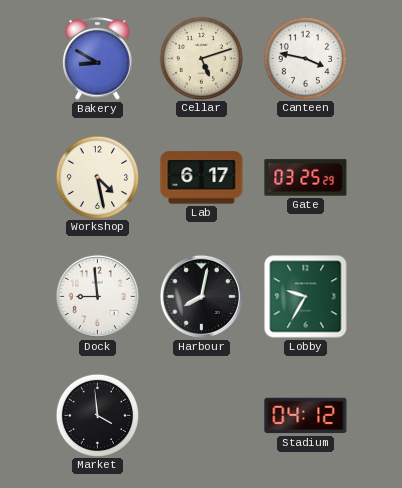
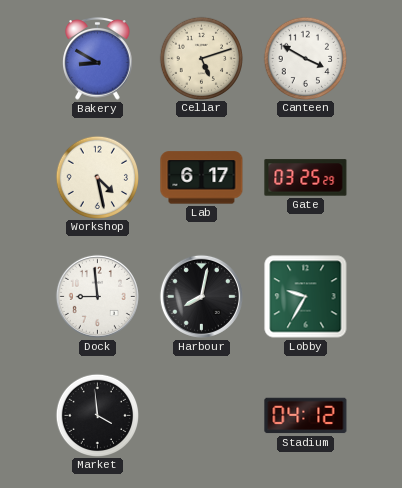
Canteen: 3:47 -> 3:50
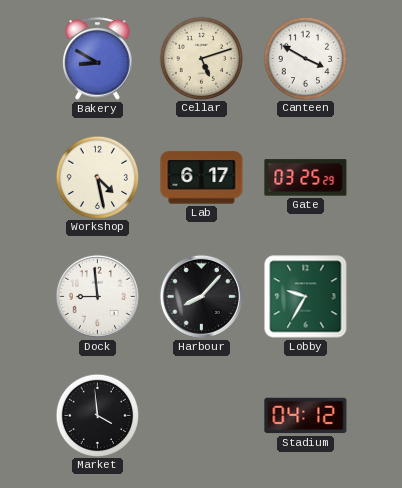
Harbour: 8:02 -> 8:07
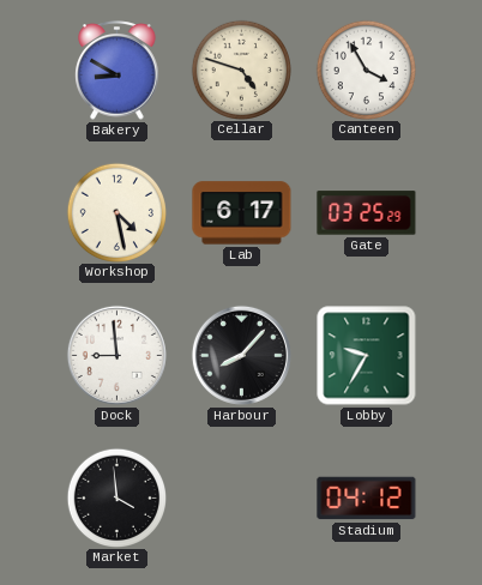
Cellar: 5:12 -> 4:48
Canteen: 3:50 -> 3:55
